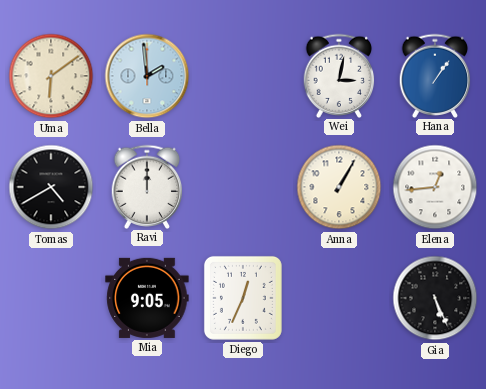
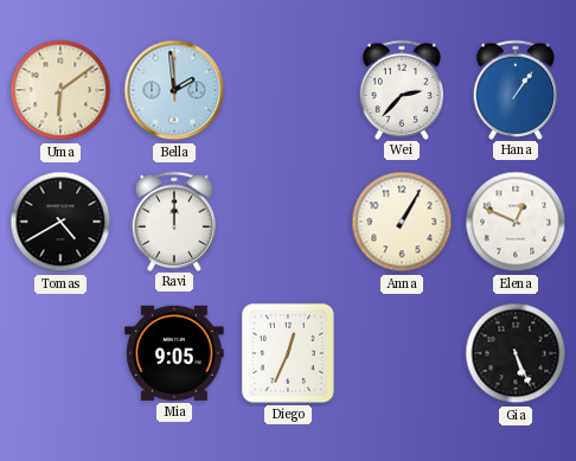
Wei: 3:02 -> 2:37
Elena: 12:44 -> 12:49
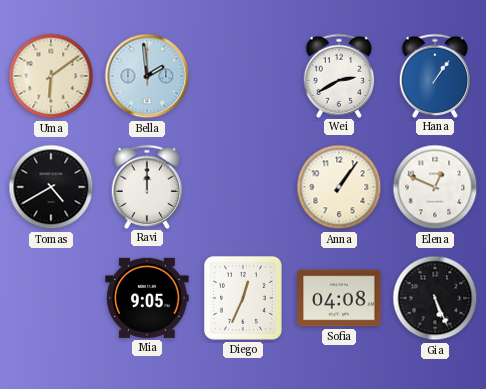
Wei: 2:37 -> 2:40
Anna: 1:05 -> 1:06
Sofia: none -> 04:08
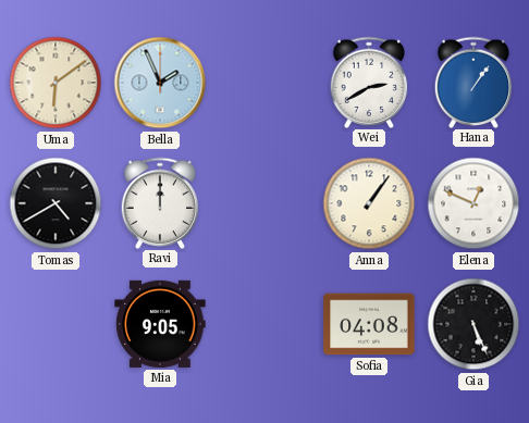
Bella: 1:59 -> 1:56
Diego: 12:34 -> none
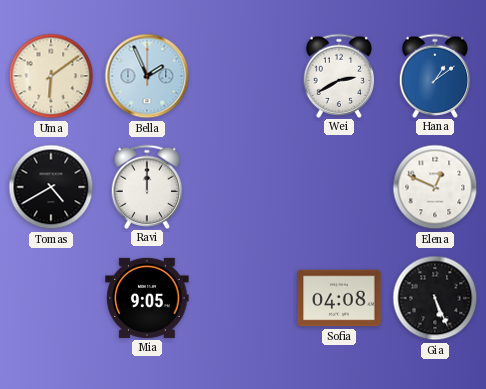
Hana: 1:06 -> 1:09
Anna: 1:06 -> none
